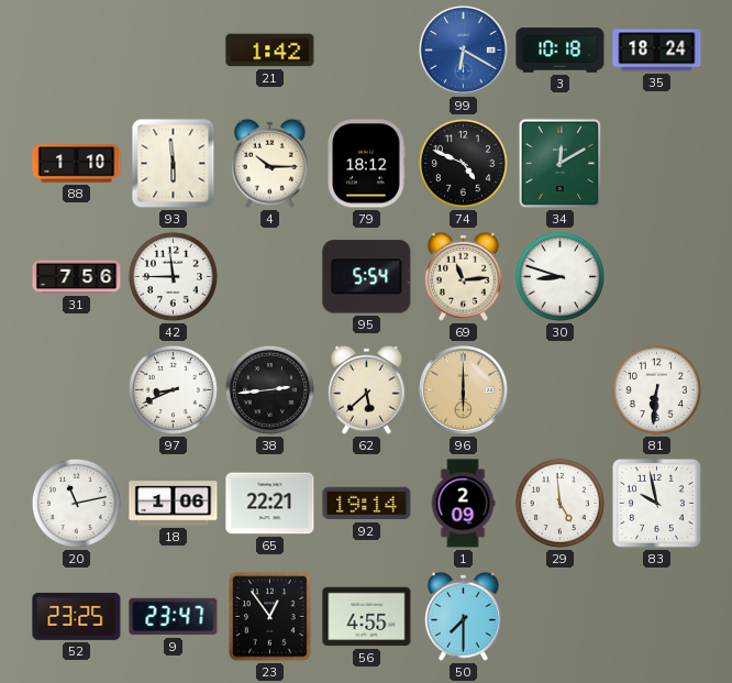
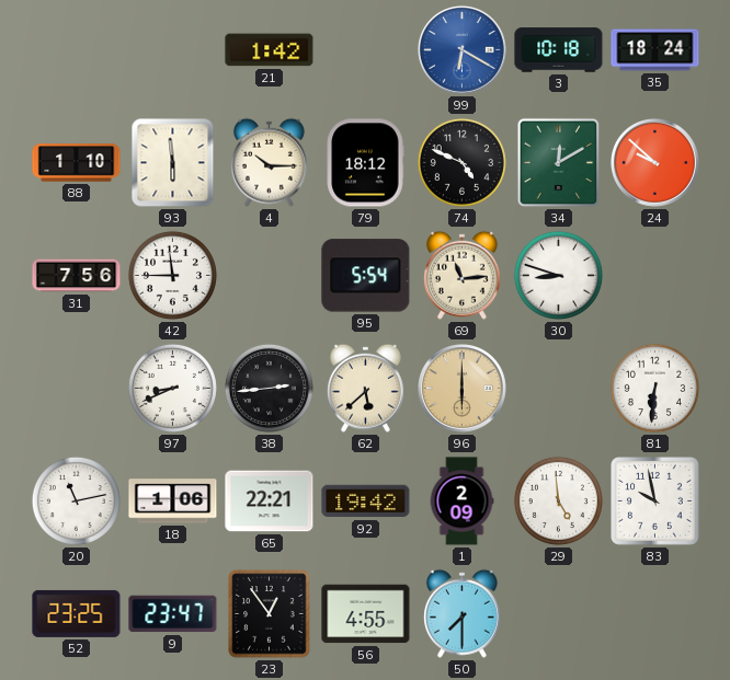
24: none -> 9:52
92: 19:14 -> 19:42
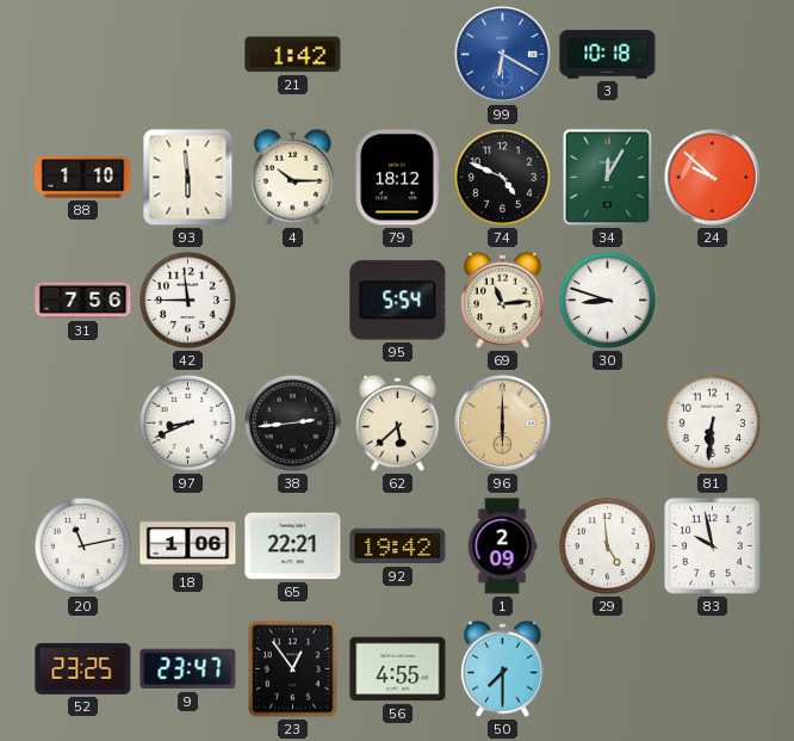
35: 18:24 -> none
34: 12:10 -> 12:05
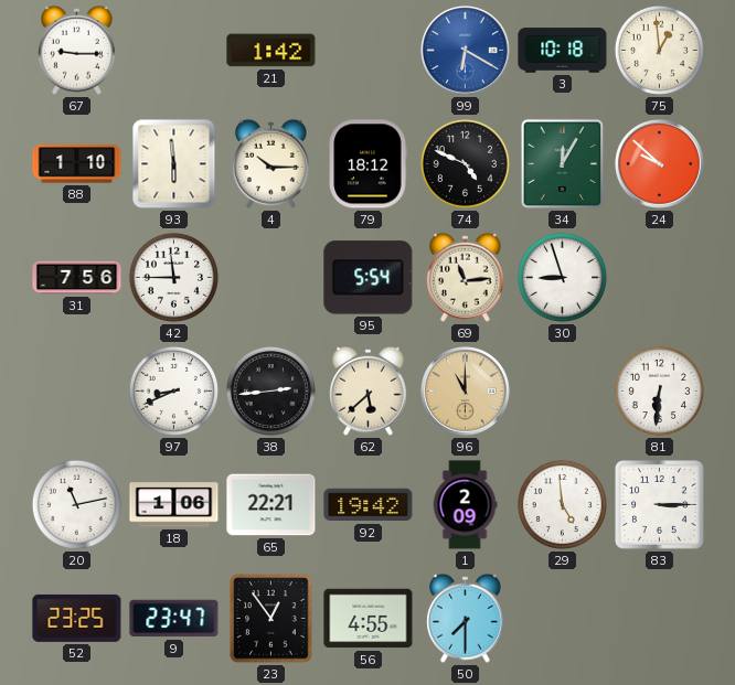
67: none -> 9:15
75: none -> 12:59
30: 8:48 -> 8:57
96: 6:00 -> 11:00
83: 9:58 -> 3:15
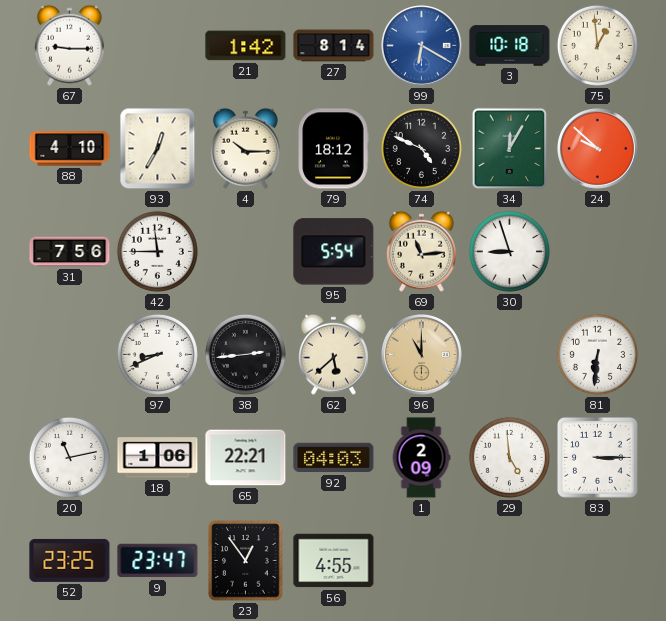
27: none -> 8:14
88: 1:10 -> 4:10
93: 5:59 -> 12:35
92: 19:42 -> 04:03
50: 7:30 -> none
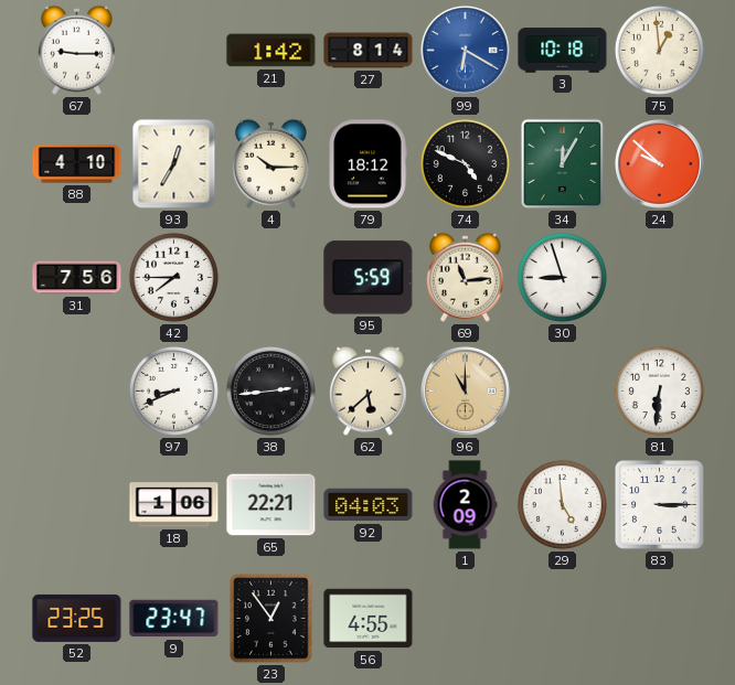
42: 11:45 -> 7:45
95: 5:54 -> 5:59
20: 11:13 -> none
